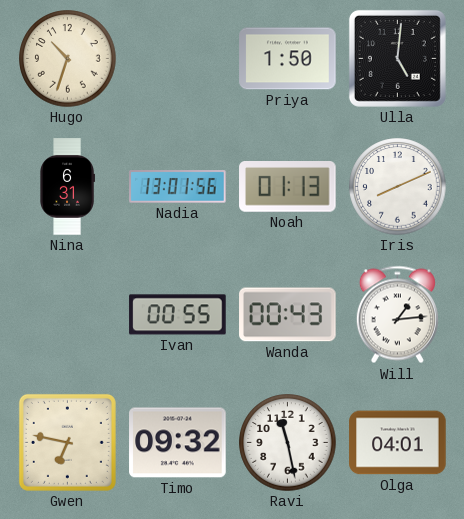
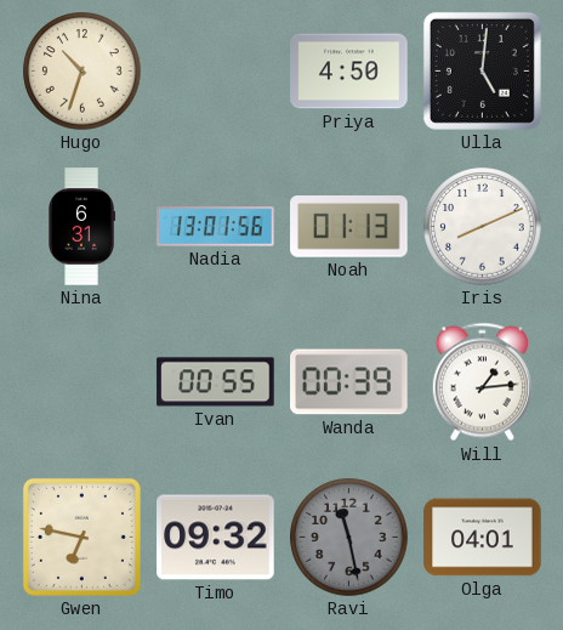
Priya: 1:50 -> 4:50
Wanda: 00:43 -> 00:39
Ravi dial: white -> grey
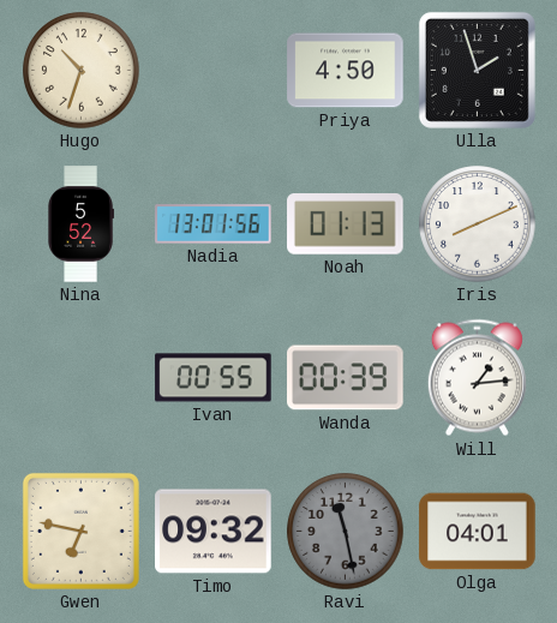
Ulla: 5:01 -> 1:57
Nina: 6:31 -> 5:52
